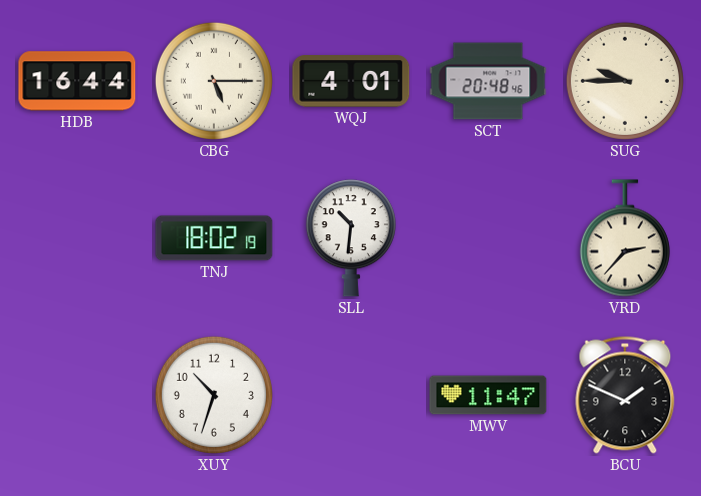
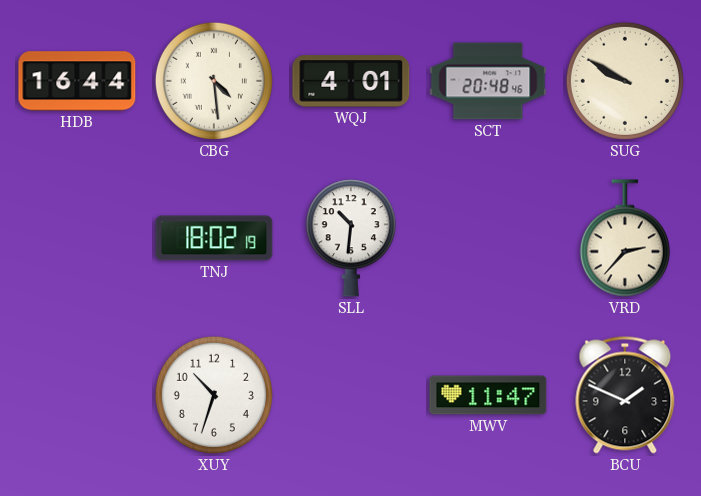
CBG: 5:15 -> 4:29
SUG: 9:45 -> 9:50
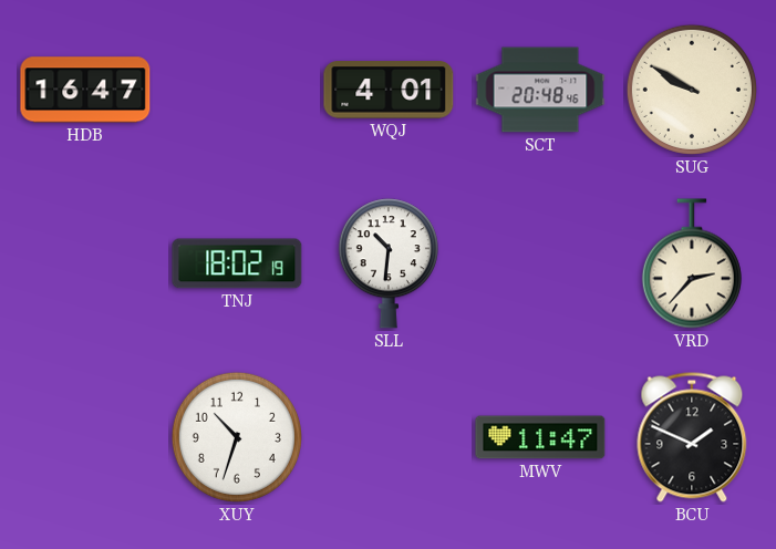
HDB: 16:44 -> 16:47
CBG: 4:29 -> none
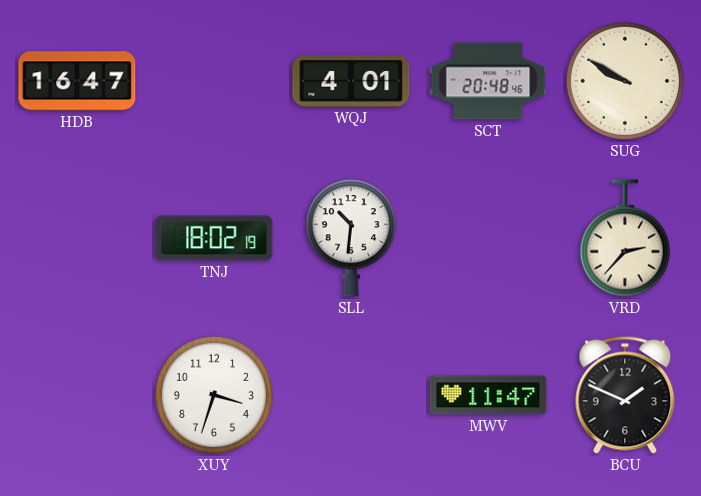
XUY: 10:33 -> 3:33
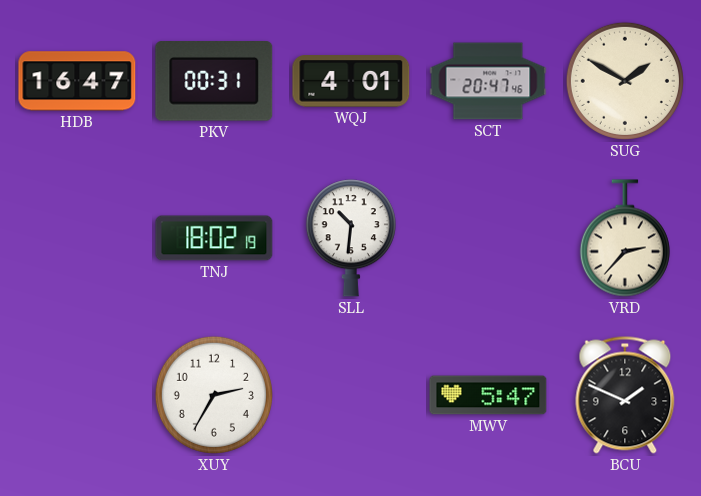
PKV: none -> 00:31
SCT: 20:48 -> 20:47
SUG: 9:50 -> 1:50
XUY: 3:33 -> 2:35
MWV: 11:47 -> 5:47
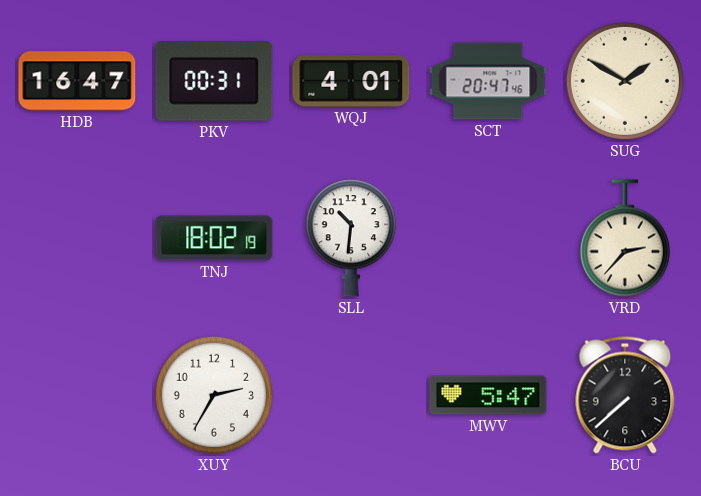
BCU: 1:49 -> 7:38
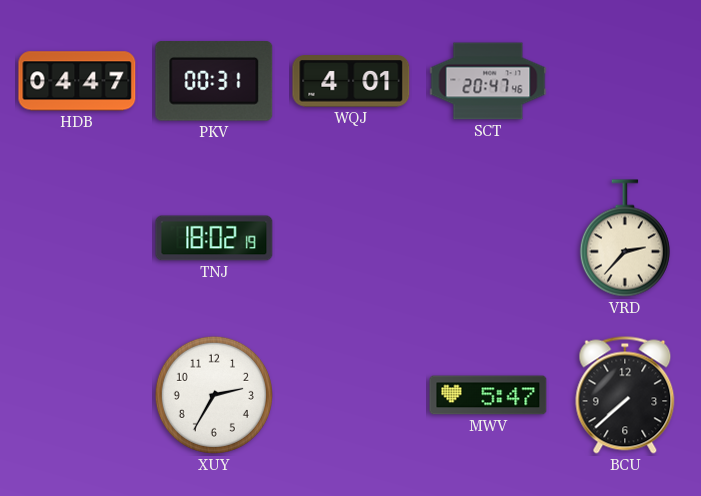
HDB: 16:47 -> 04:47
SUG: 1:50 -> none
SLL: 10:31 -> none
